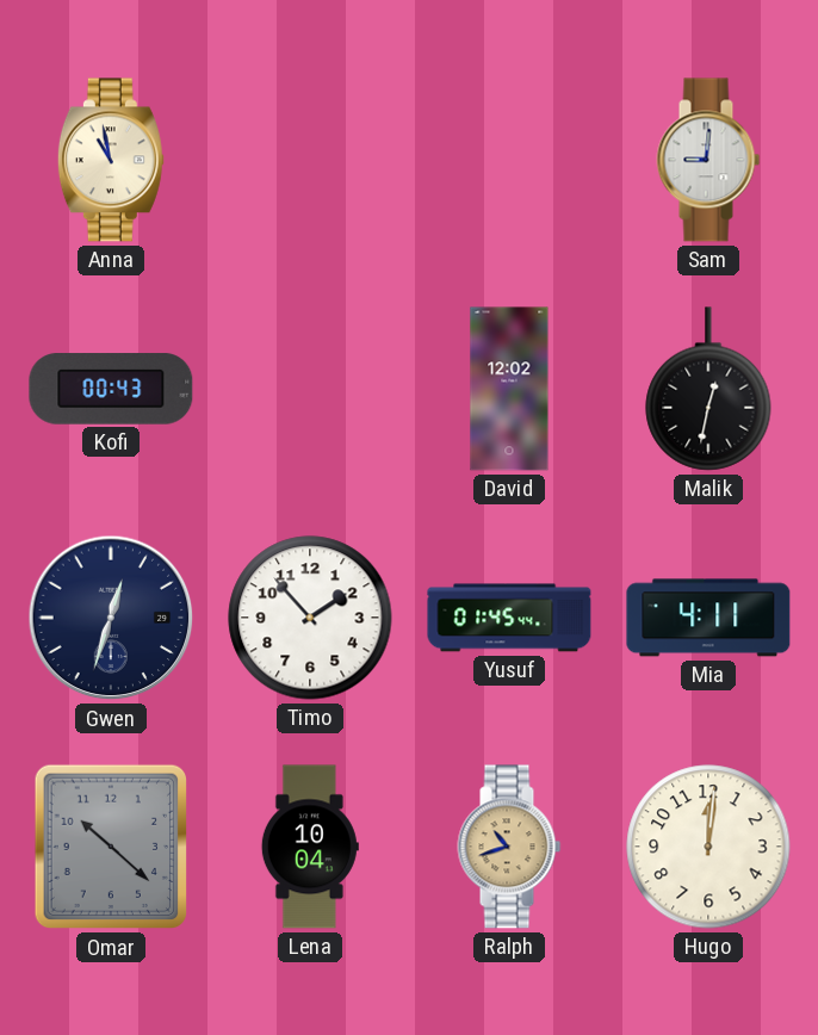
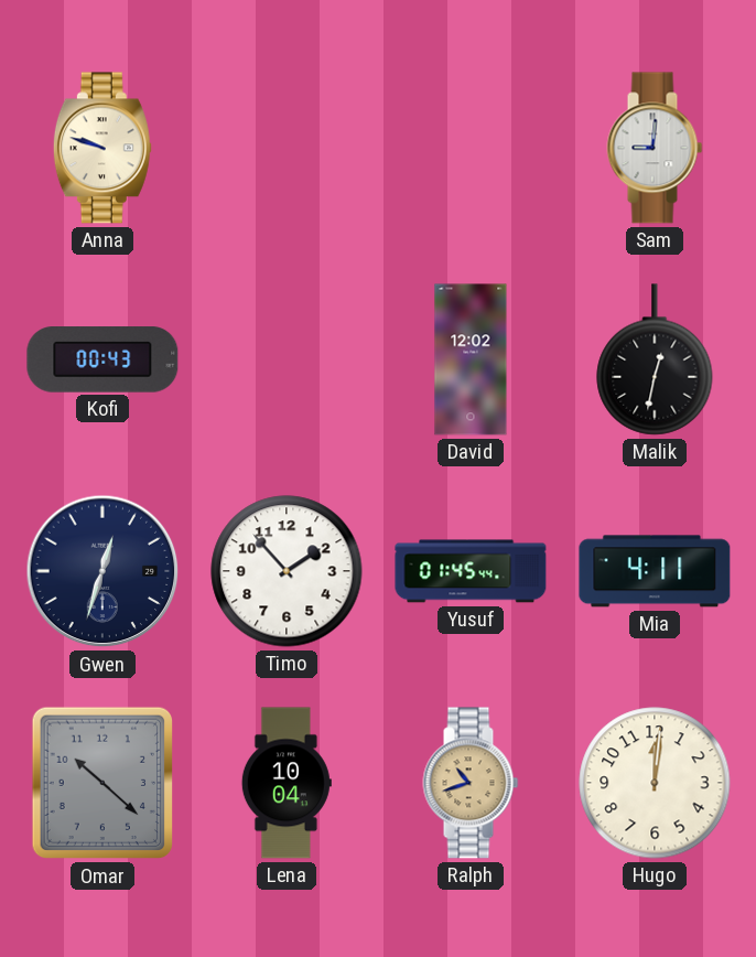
Anna: 10:58 -> 9:48
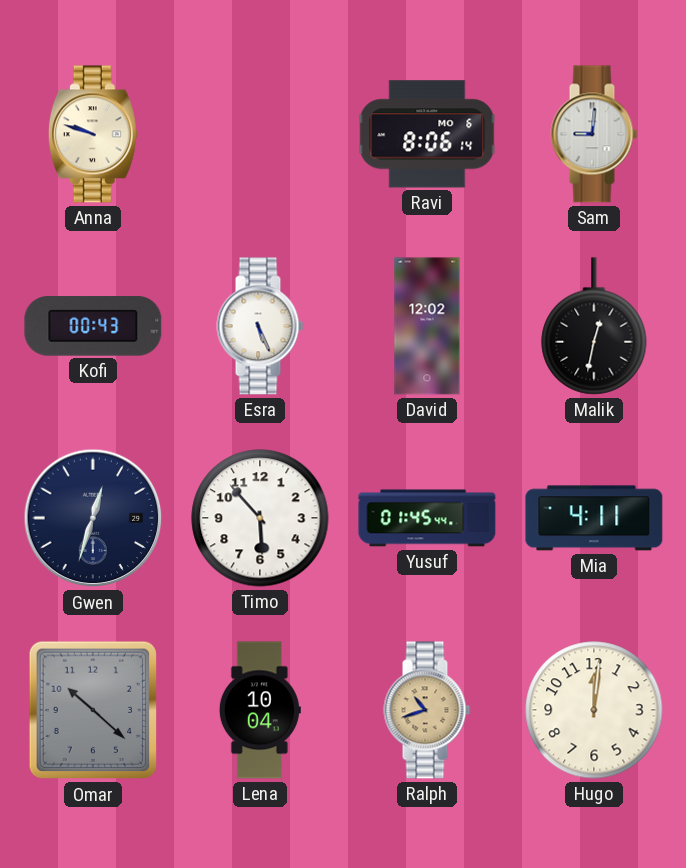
Ravi: none -> 8:06
Esra: none -> 5:26
Timo: 1:53 -> 5:53
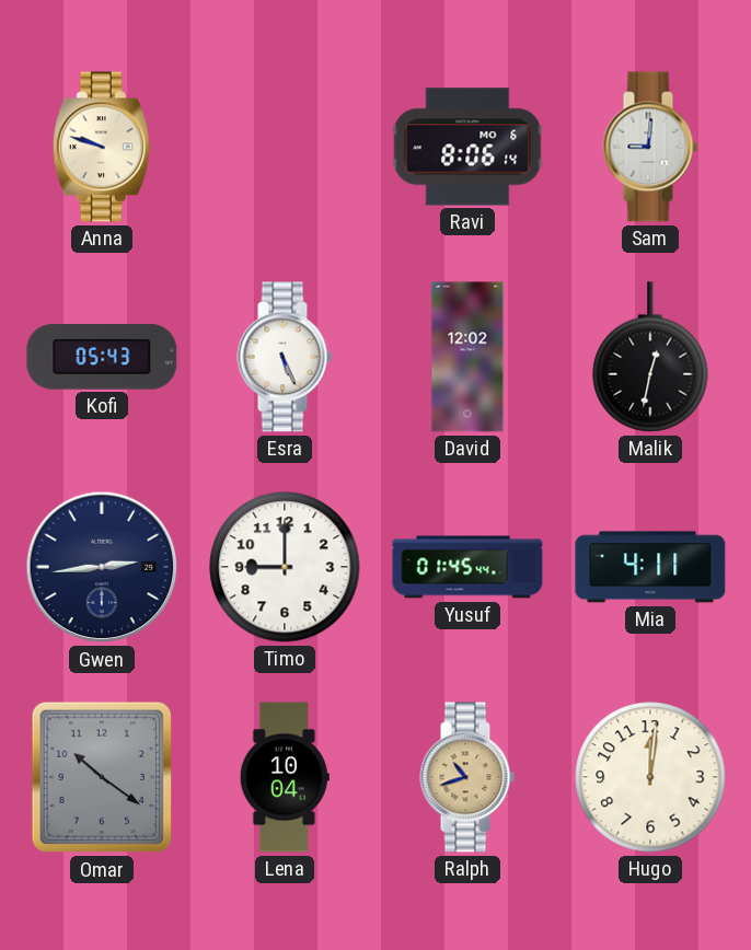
Kofi: 00:43 -> 05:43
Gwen: 12:33 -> 2:44
Timo: 5:53 -> 9:00
Omar: 10:22 -> 10:21
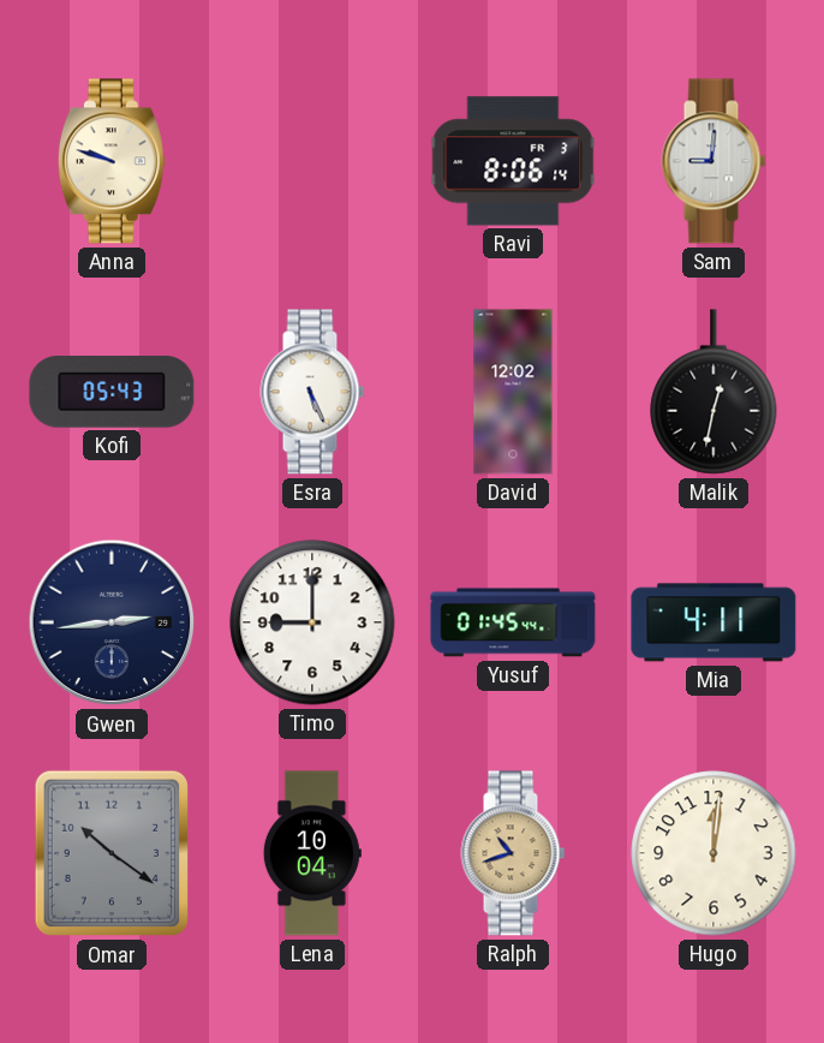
Ravi date: MO 6 -> FR 3
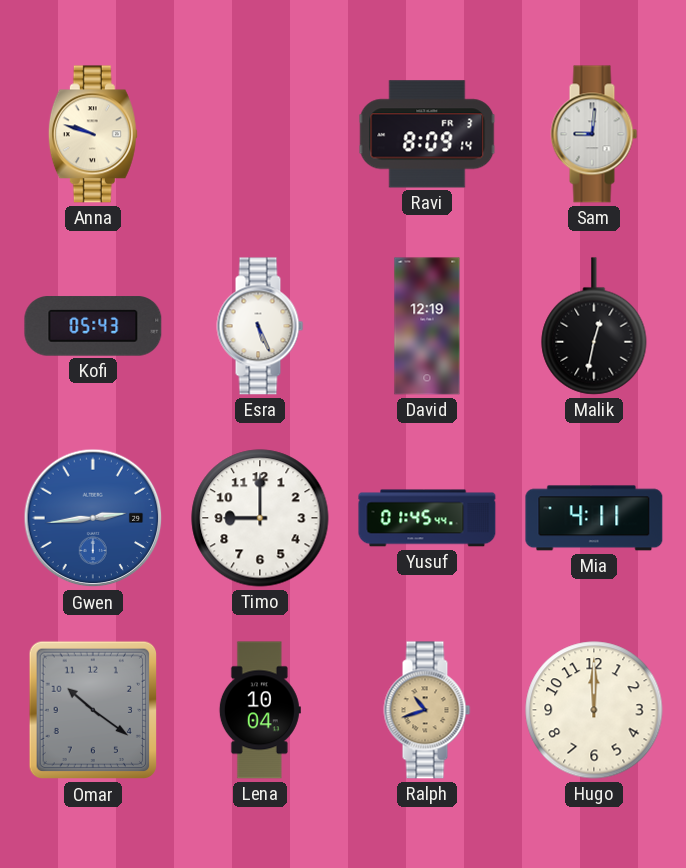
Ravi: 8:06 -> 8:09
David: 12:02 -> 12:19
Gwen dial: navy -> blue
Hugo: 12:01 -> 12:00
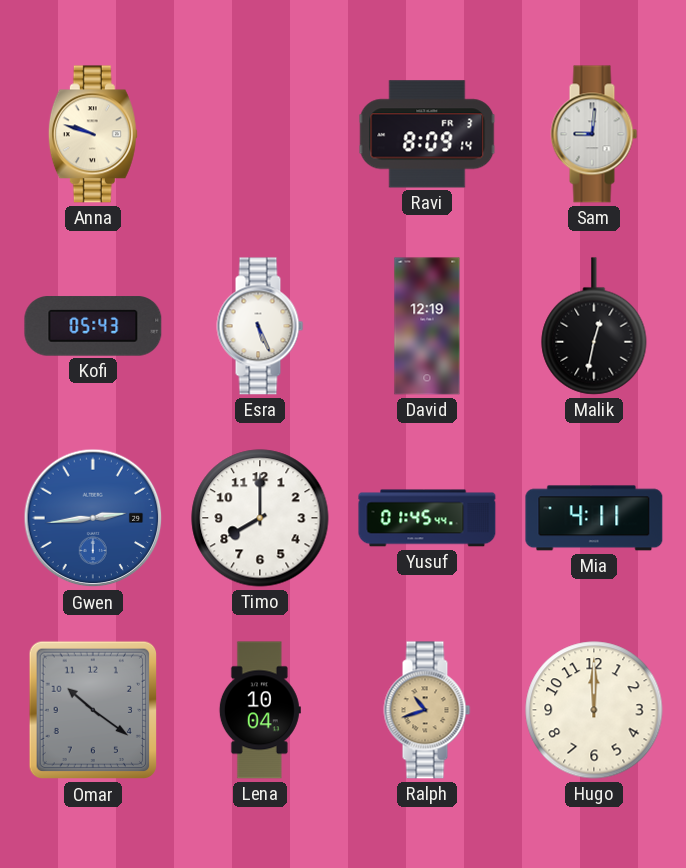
Timo: 9:00 -> 8:00
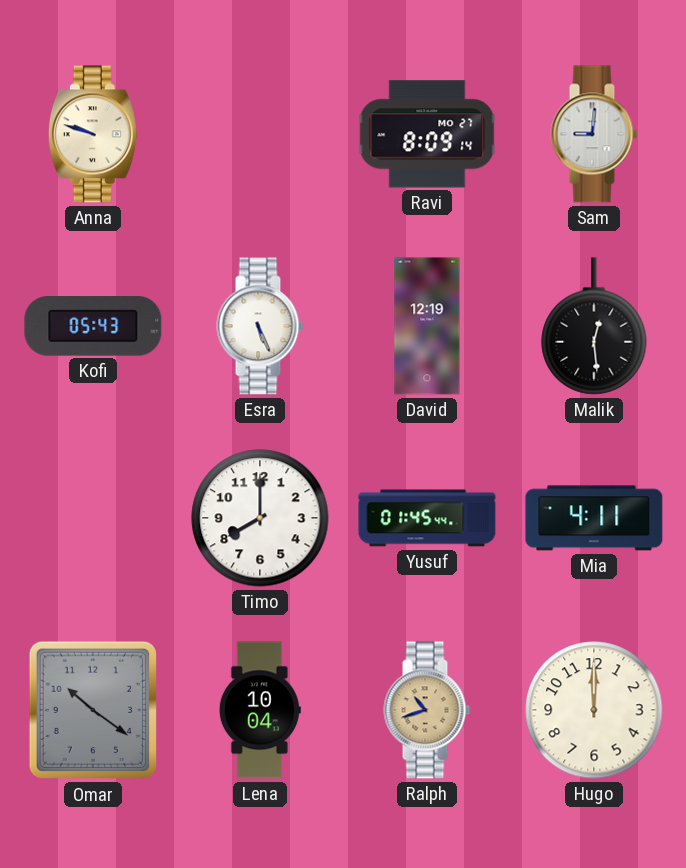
Ravi date: FR 3 -> MO 27
Malik: 12:32 -> 12:29
Gwen: 2:44 -> none
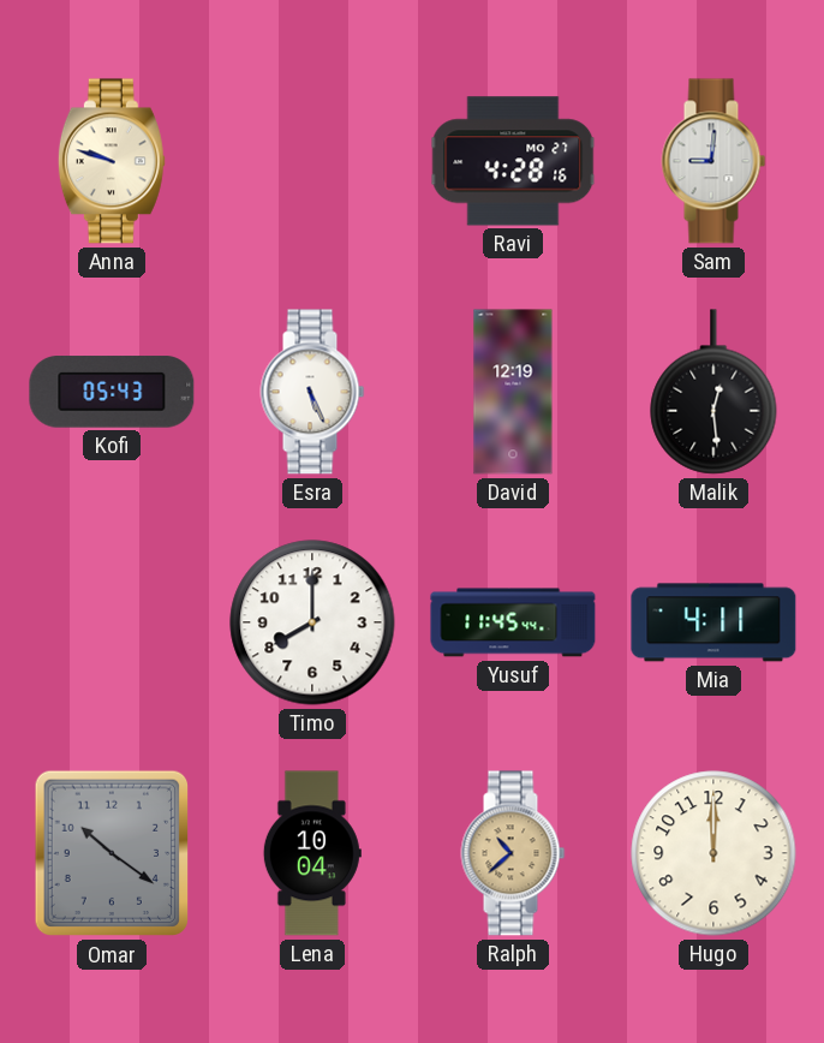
Ravi: 8:09 -> 4:28
Yusuf: 01:45 -> 11:45
Ralph: 10:42 -> 10:38
